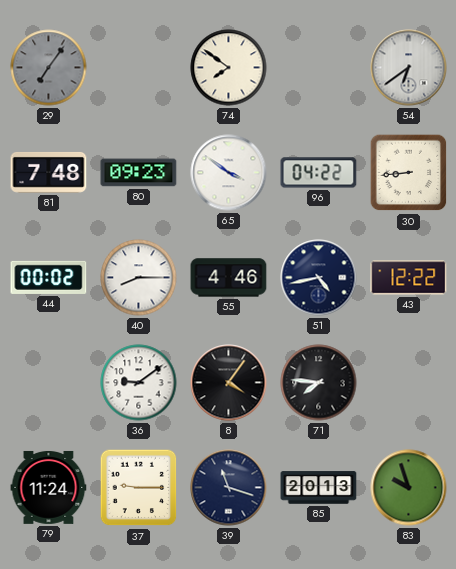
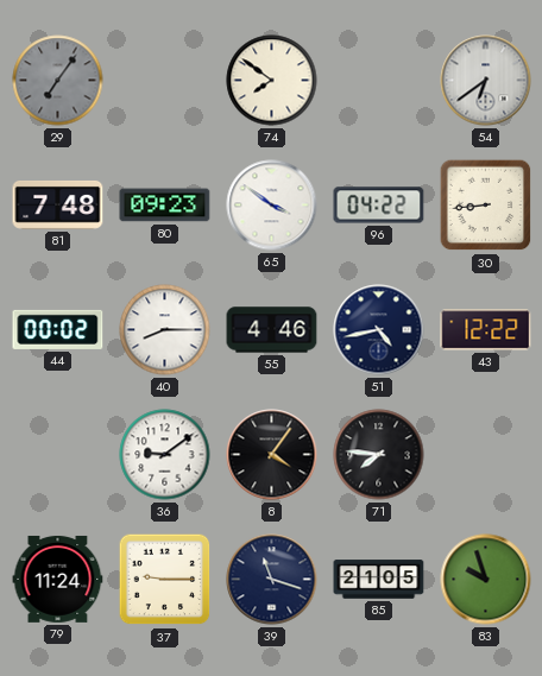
85: 20:13 -> 21:05
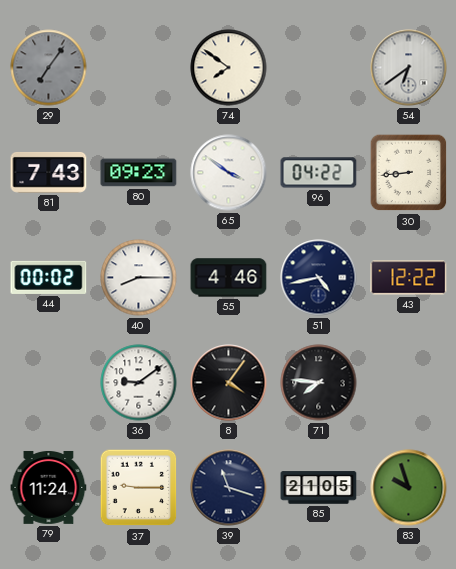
81: 7:48 -> 7:43
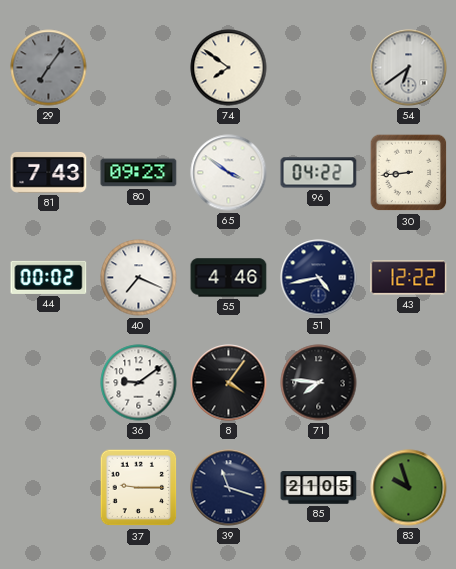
40: 8:15 -> 7:19
79: 11:24 -> none
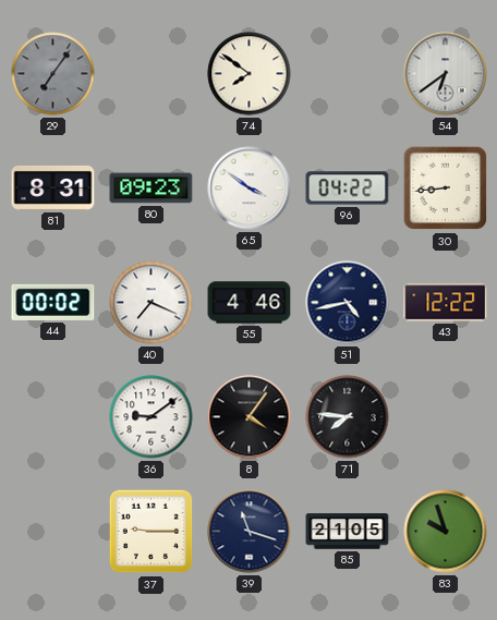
81: 7:43 -> 8:31
